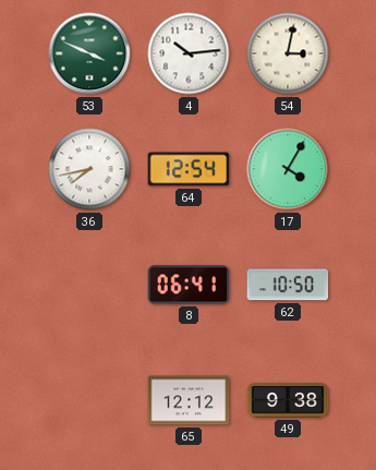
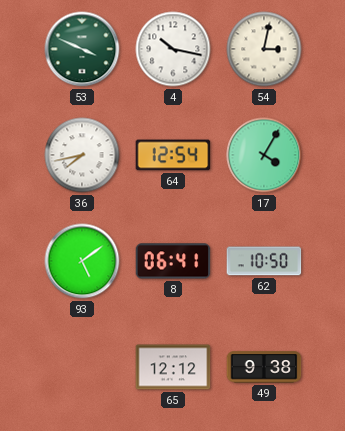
4: 10:14 -> 10:17
93: none -> 5:09
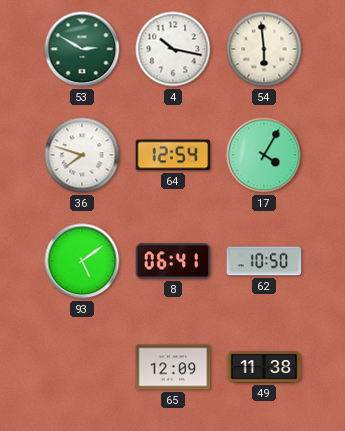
53: 3:49 -> 2:50
54: 3:02 -> 5:59
36: 7:43 -> 7:48
65: 12:12 -> 12:09
49: 9:38 -> 11:38
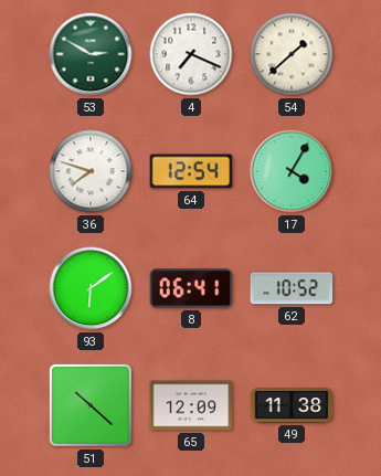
4: 10:17 -> 7:19
54: 5:59 -> 1:38
93: 5:09 -> 6:09
62: 10:50 -> 10:52
51: none -> 10:22
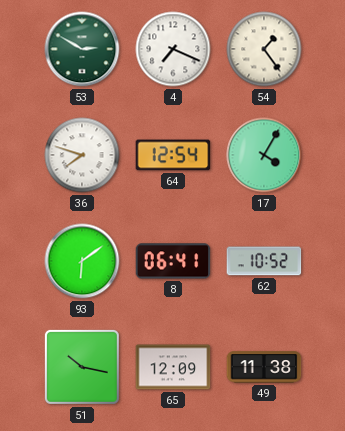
54: 1:38 -> 1:24
51: 10:22 -> 10:17
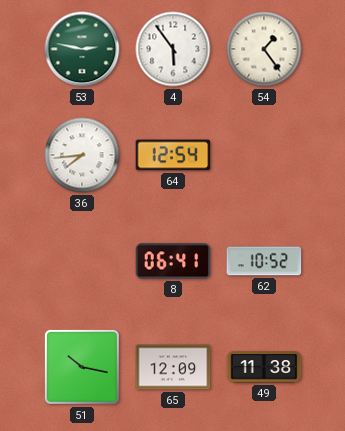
53: 2:50 -> 2:47
4: 7:19 -> 5:54
36: 7:48 -> 7:44
17: 4:05 -> none
93: 6:09 -> none
